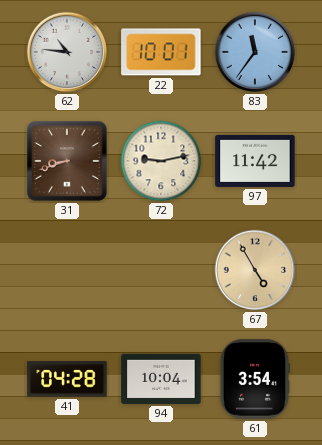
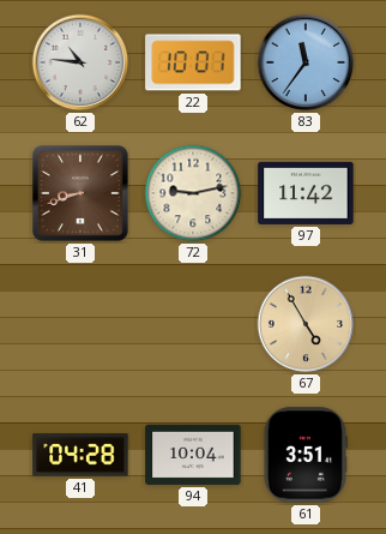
61: 3:54 -> 3:51
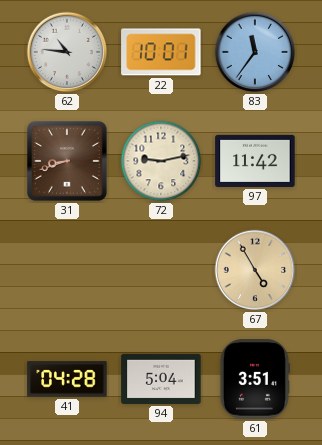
94: 10:04 -> 5:04
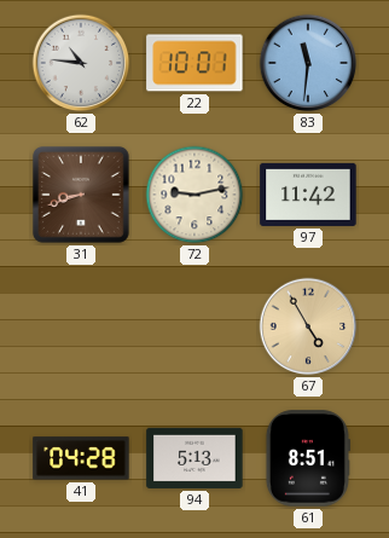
83: 11:36 -> 11:31
94: 5:04 -> 5:13
61: 3:51 -> 8:51
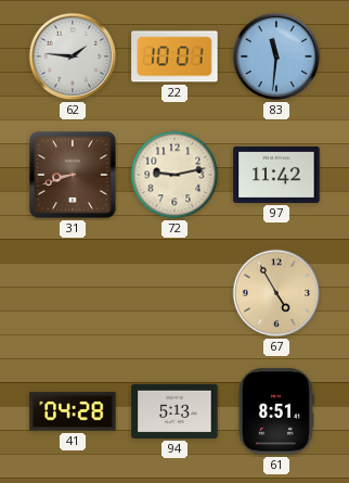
62: 10:46 -> 1:46
